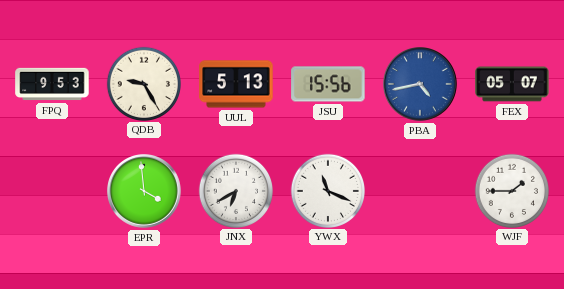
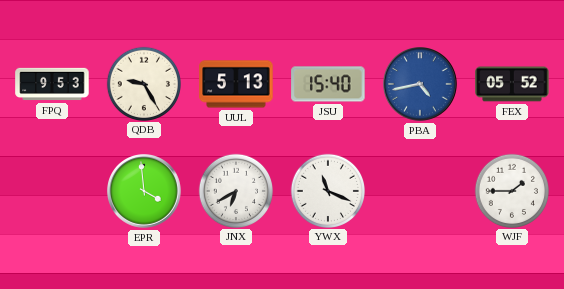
JSU: 15:56 -> 15:40
FEX: 05:07 -> 05:52
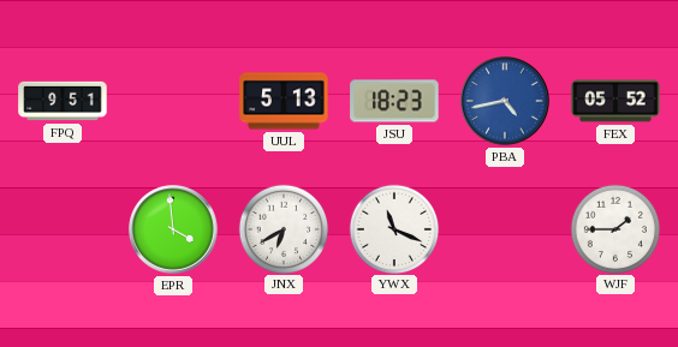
FPQ: 9:53 -> 9:51
QDB: 9:25 -> none
JSU: 15:40 -> 18:23
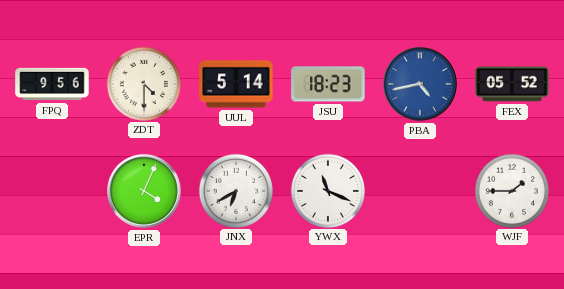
FPQ: 9:51 -> 9:56
ZDT: none -> 4:30
UUL: 5:13 -> 5:14
EPR: 3:59 -> 4:04
